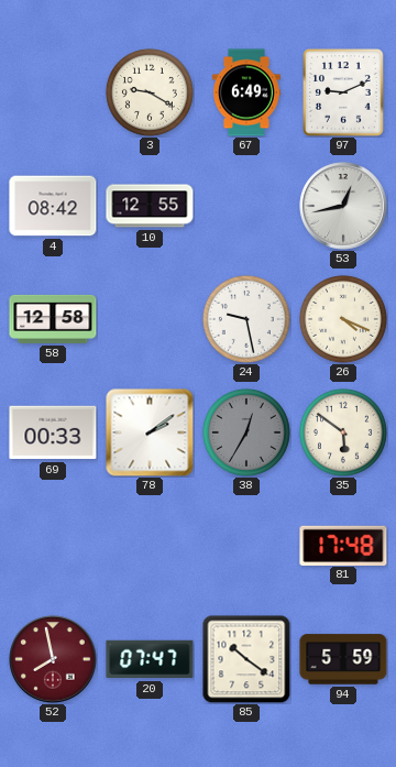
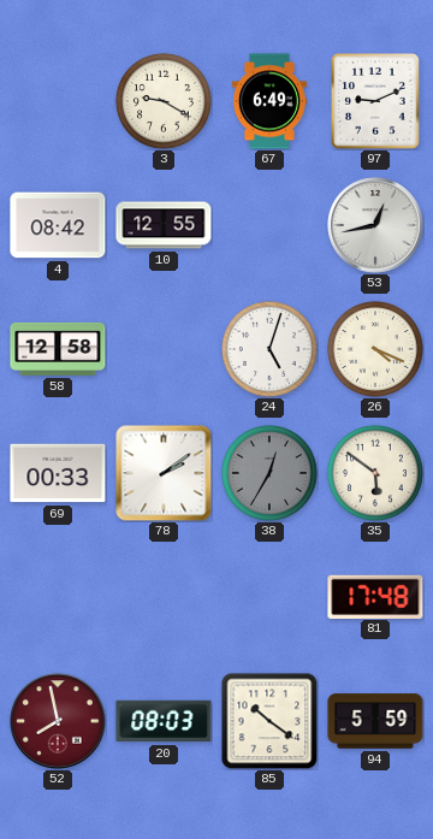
24: 9:28 -> 5:03
20: 07:47 -> 08:03
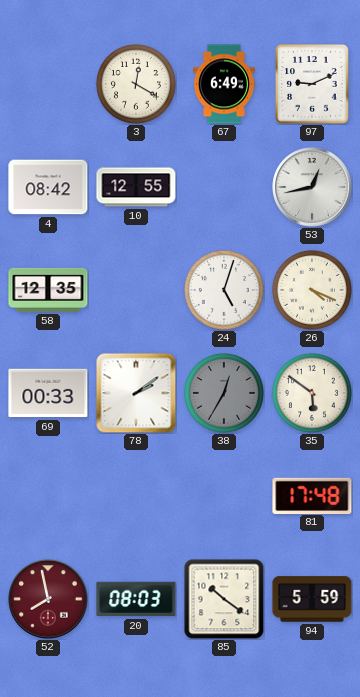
3: 9:20 -> 12:20
58: 12:58 -> 12:35
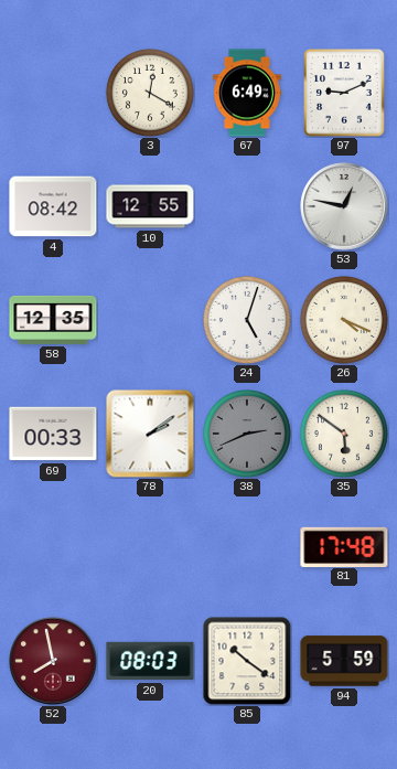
53: 12:43 -> 12:47
38: 12:35 -> 2:41
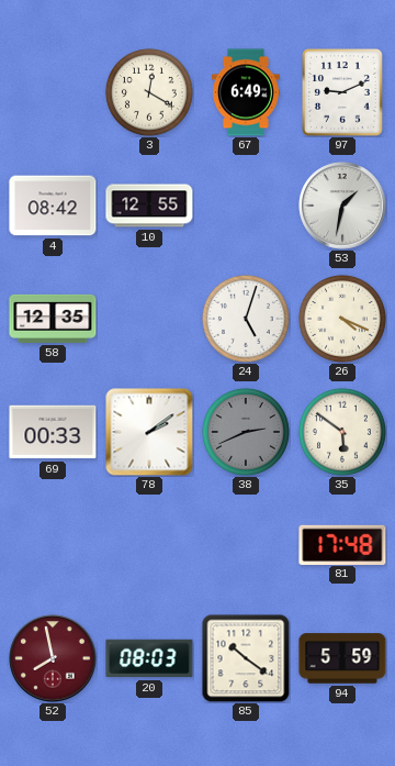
53: 12:47 -> 1:32
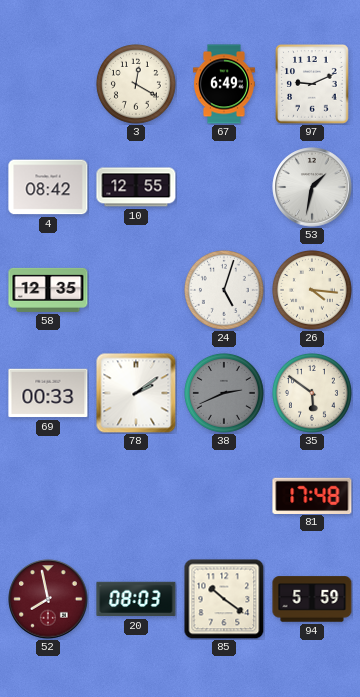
26: 4:19 -> 4:16
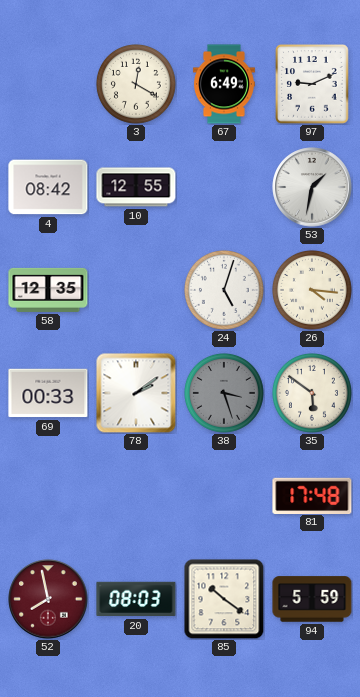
38: 2:41 -> 3:27
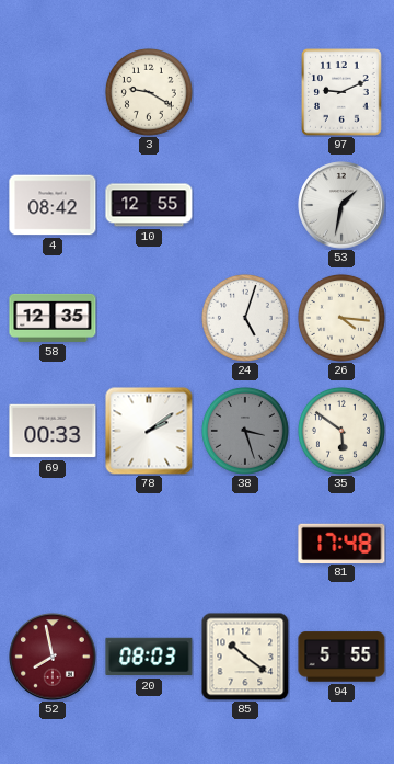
3: 12:20 -> 9:20
67: 6:49 -> none
94: 5:59 -> 5:55
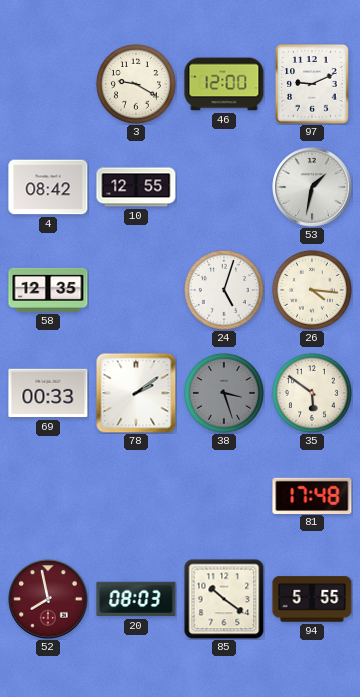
46: none -> 12:00
